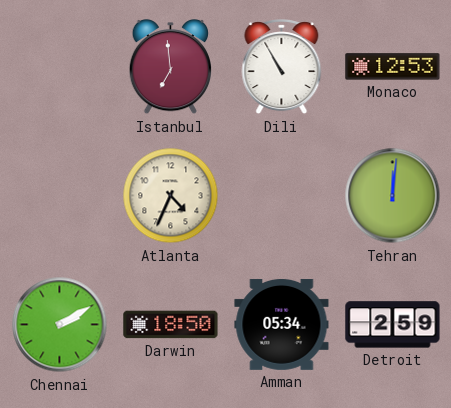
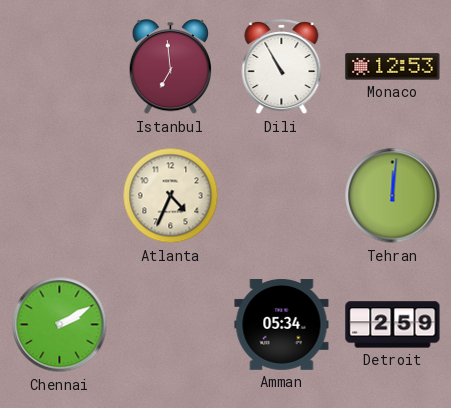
Darwin: 18:50 -> none
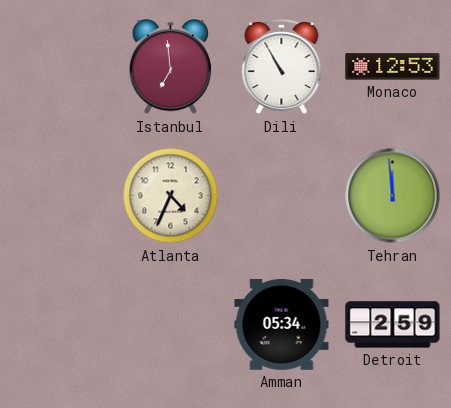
Tehran: 12:01 -> 11:59
Chennai: 2:10 -> none
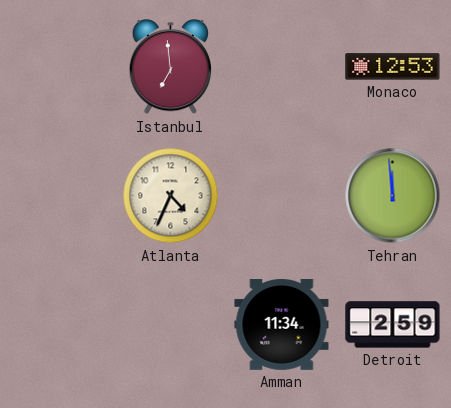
Dili: 10:55 -> none
Amman: 05:34 -> 11:34
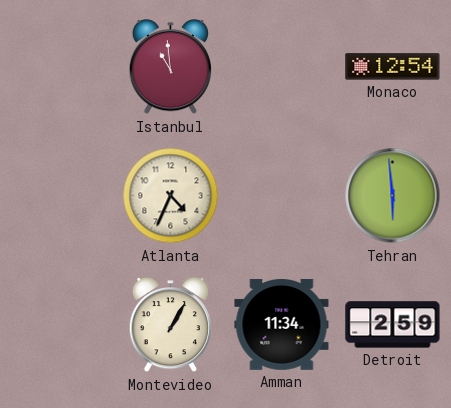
Istanbul: 6:59 -> 10:59
Monaco: 12:53 -> 12:54
Tehran: 11:59 -> 5:59
Montevideo: none -> 1:05
